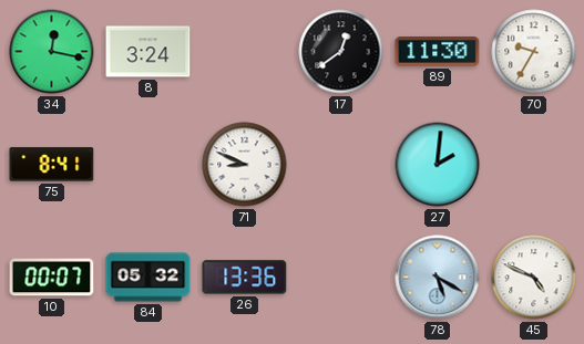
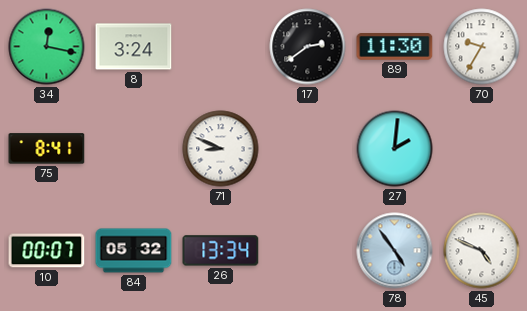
17: 12:39 -> 2:39
26: 13:36 -> 13:34
78: 5:20 -> 4:54
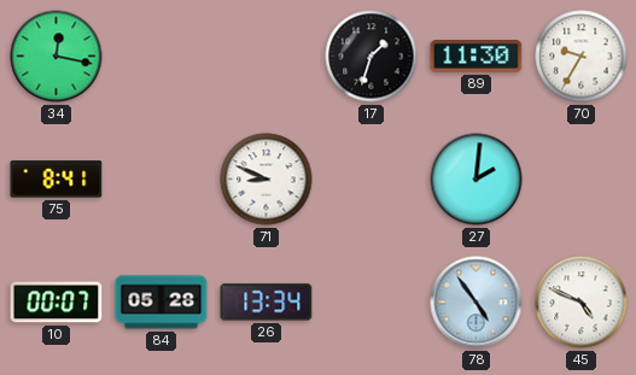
8: 3:24 -> none
17: 2:39 -> 1:33
84: 05:32 -> 05:28
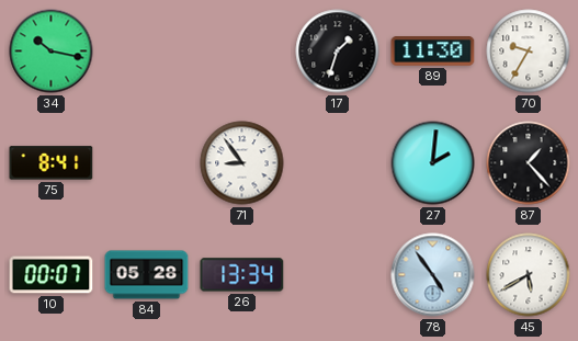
34: 12:17 -> 10:17
71: 8:49 -> 8:54
87: none -> 1:23
45: 4:49 -> 5:40
